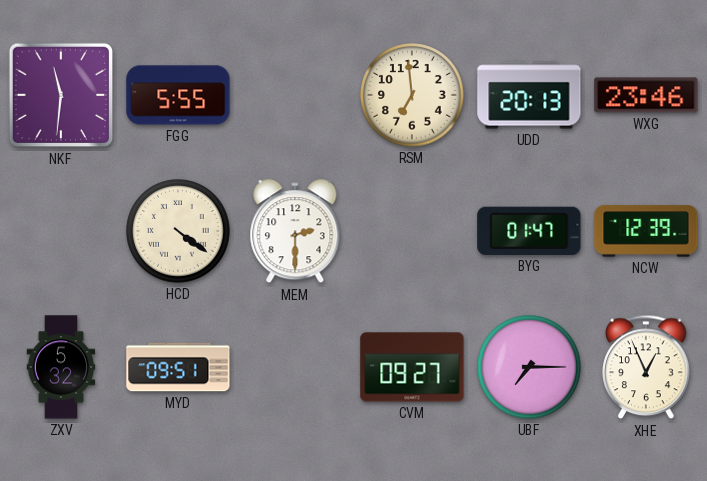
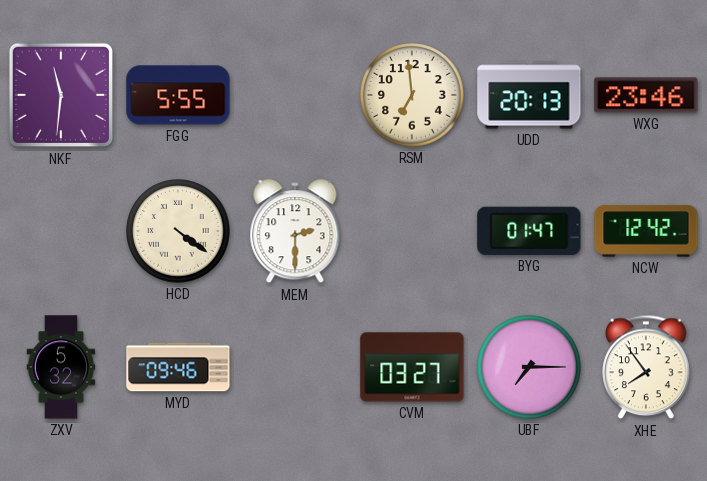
NCW: 12:39 -> 12:42
MYD: 09:51 -> 09:46
CVM: 09:27 -> 03:27
XHE: 12:56 -> 7:54
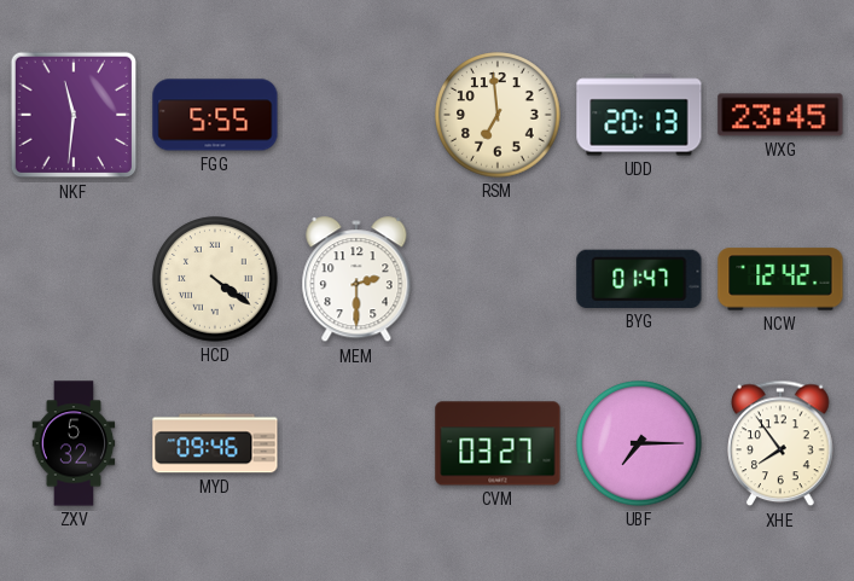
WXG: 23:46 -> 23:45
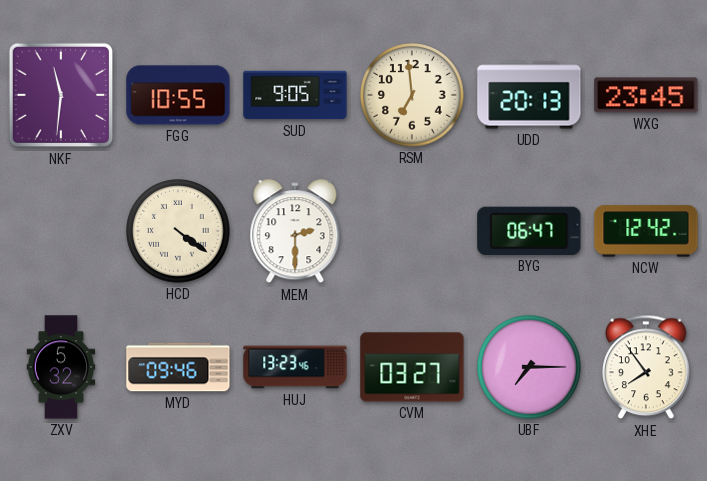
FGG: 5:55 -> 10:55
SUD: none -> 9:05
BYG: 01:47 -> 06:47
HUJ: none -> 13:23
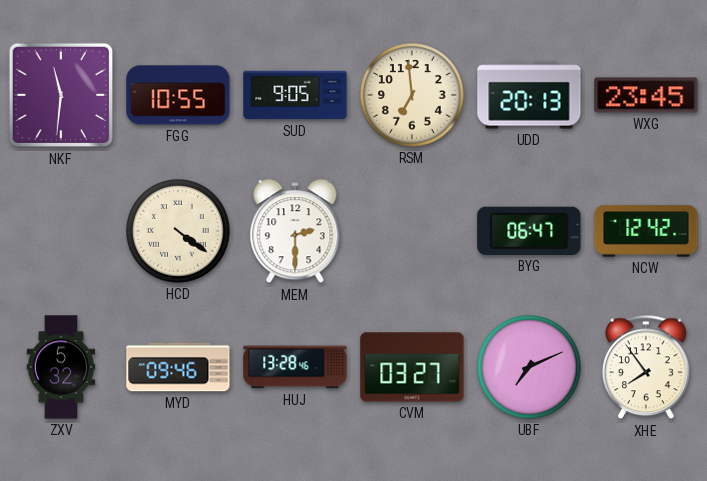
HUJ: 13:23 -> 13:28
UBF: 7:15 -> 7:11
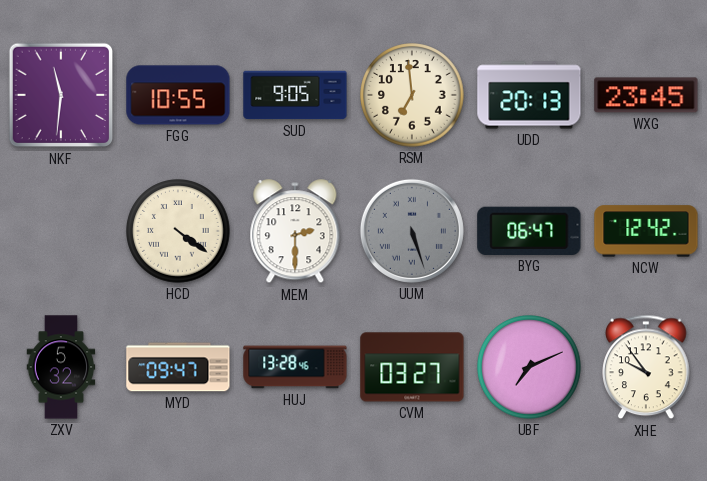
UUM: none -> 5:27
MYD: 09:46 -> 09:47
XHE: 7:54 -> 9:54
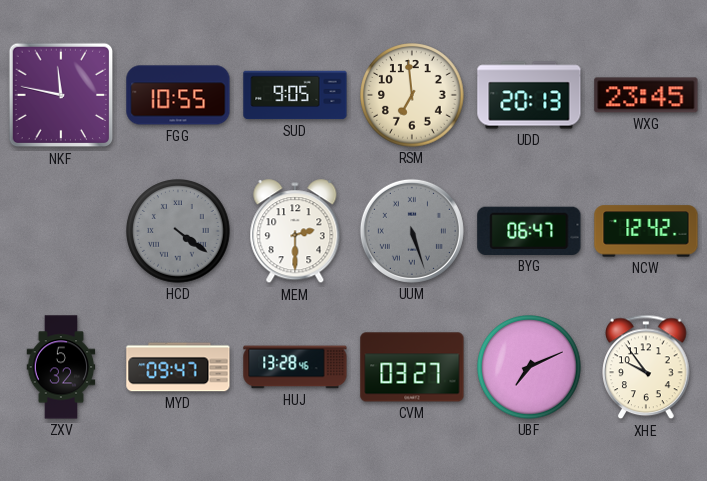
NKF: 11:31 -> 11:47
HCD dial: cream -> grey
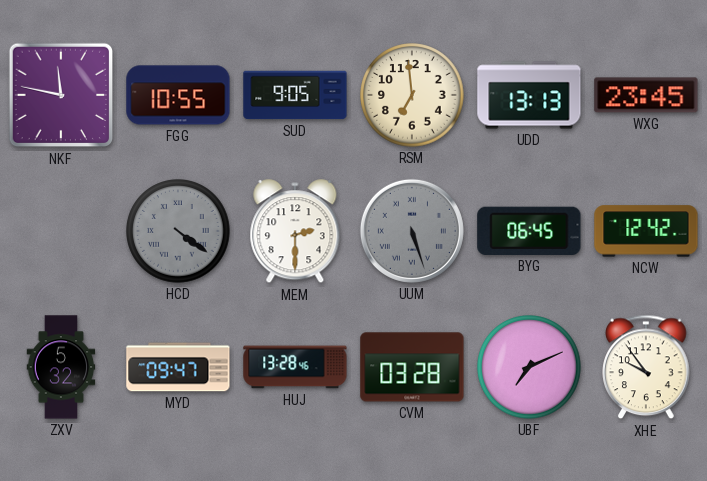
UDD: 20:13 -> 13:13
BYG: 06:47 -> 06:45
CVM: 03:27 -> 03:28
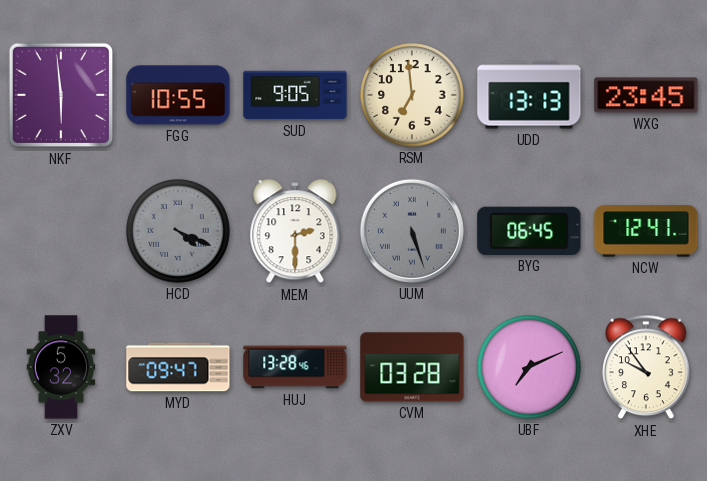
NKF: 11:47 -> 5:59
HCD: 4:21 -> 4:19
NCW: 12:42 -> 12:41
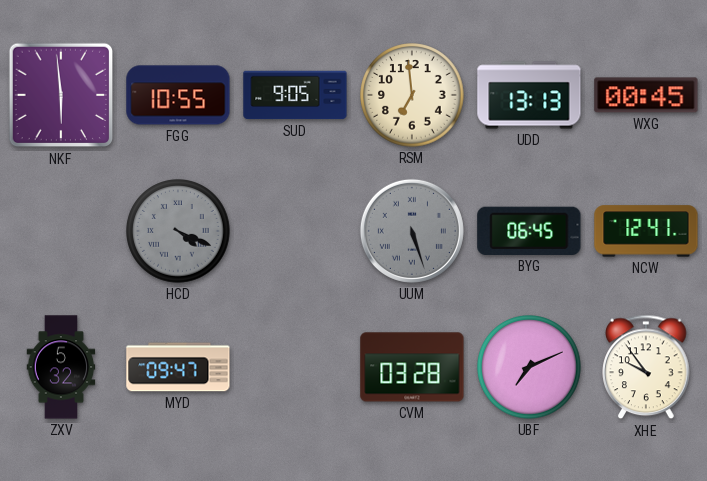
WXG: 23:45 -> 00:45
MEM: 2:30 -> none
HUJ: 13:28 -> none
